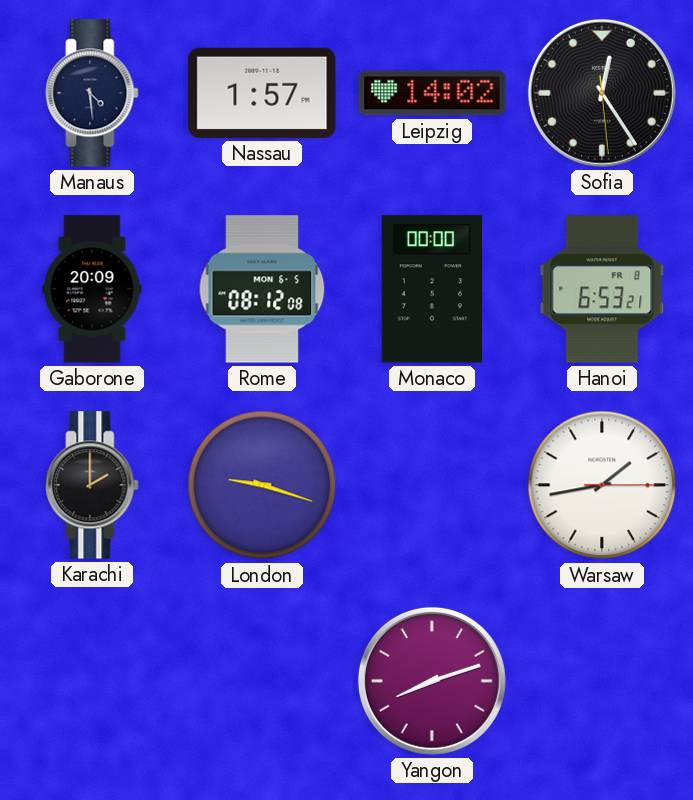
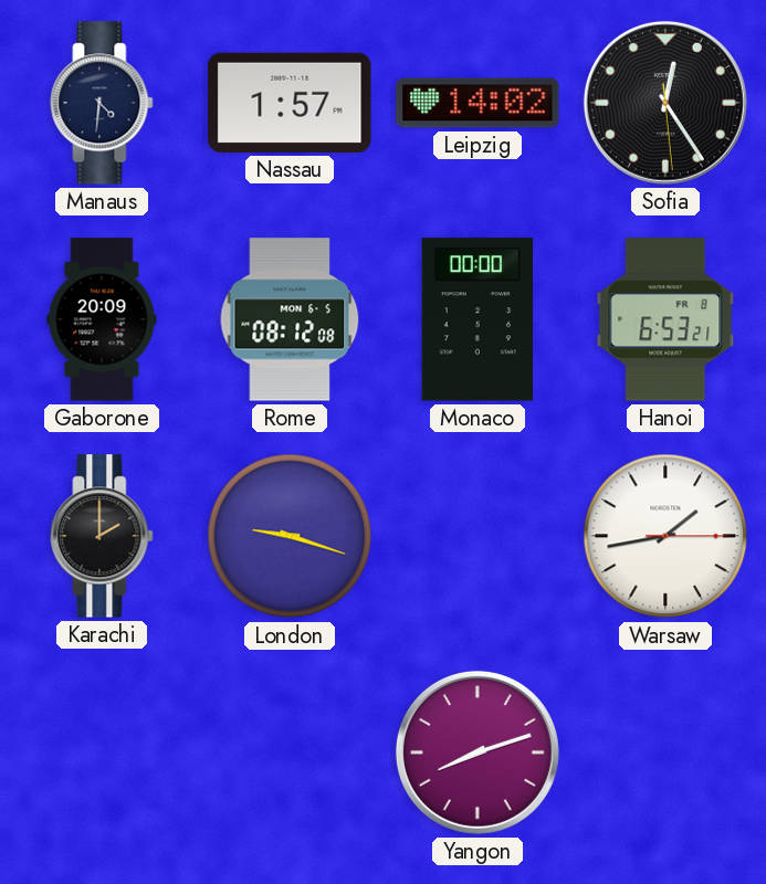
Manaus: 4:29 -> 4:31
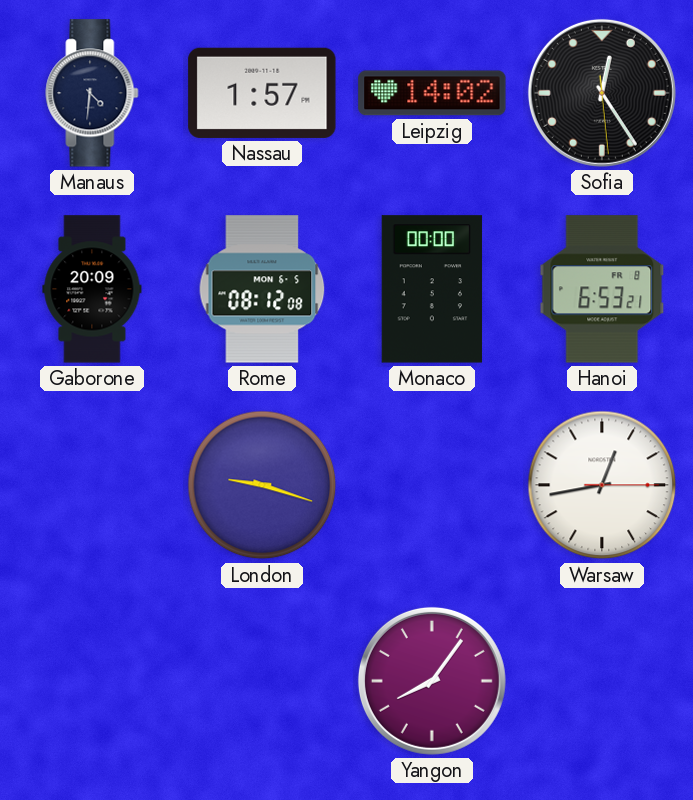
Karachi: 2:00 -> none
Warsaw: 1:43 -> 12:43
Yangon: 8:12 -> 8:06
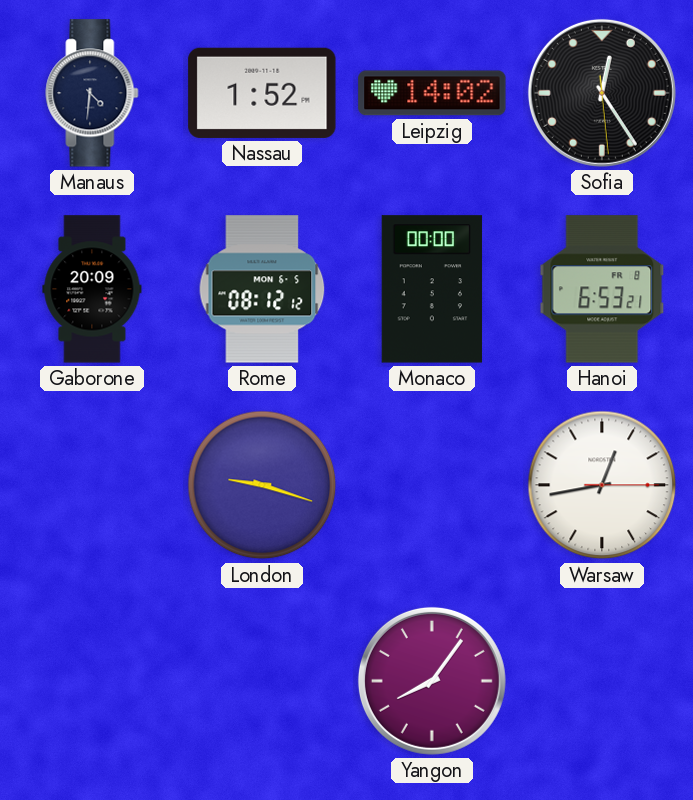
Nassau: 1:57 -> 1:52
Rome: 08:12:08 -> 08:12:12
